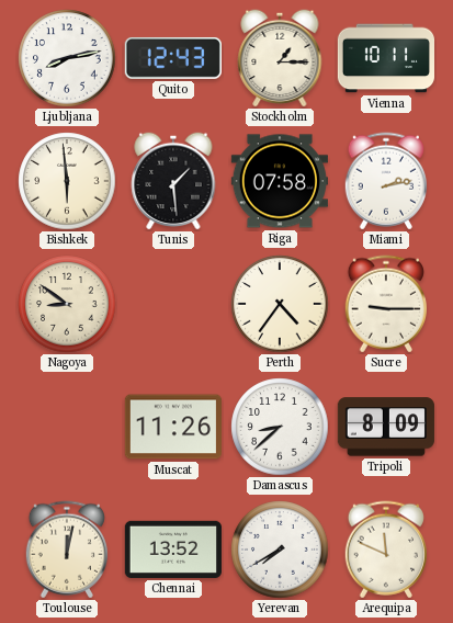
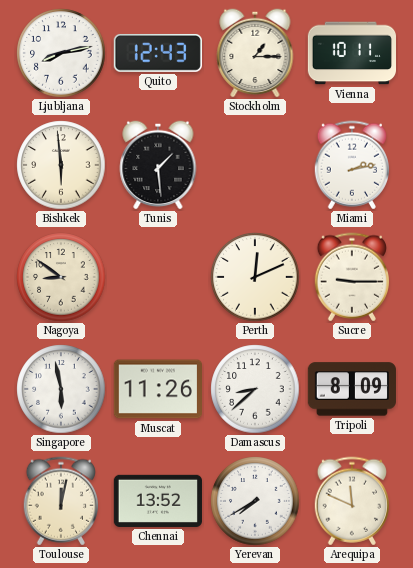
Riga: 07:58 -> none
Perth: 4:36 -> 12:11
Singapore: none -> 5:58
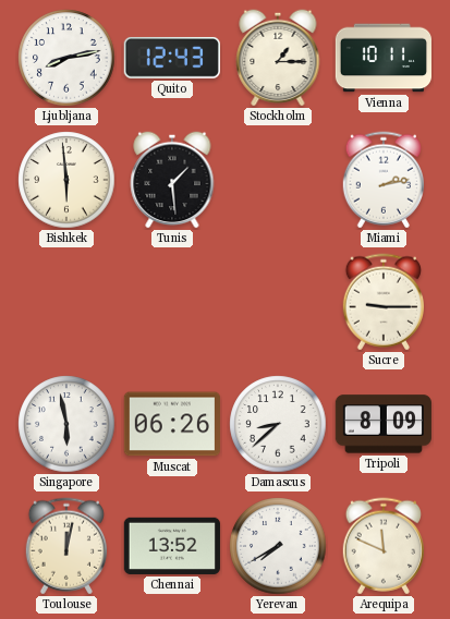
Nagoya: 8:51 -> none
Perth: 12:11 -> none
Muscat: 11:26 -> 06:26
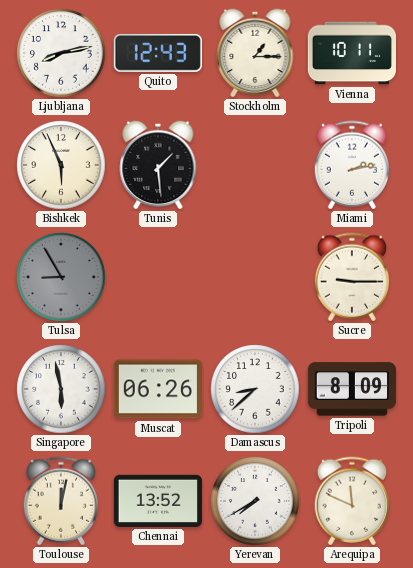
Bishkek: 5:59 -> 5:56
Tulsa: none -> 8:55
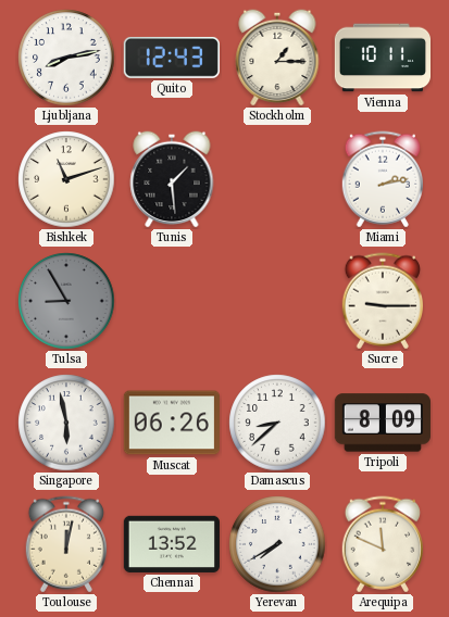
Bishkek: 5:56 -> 11:12
